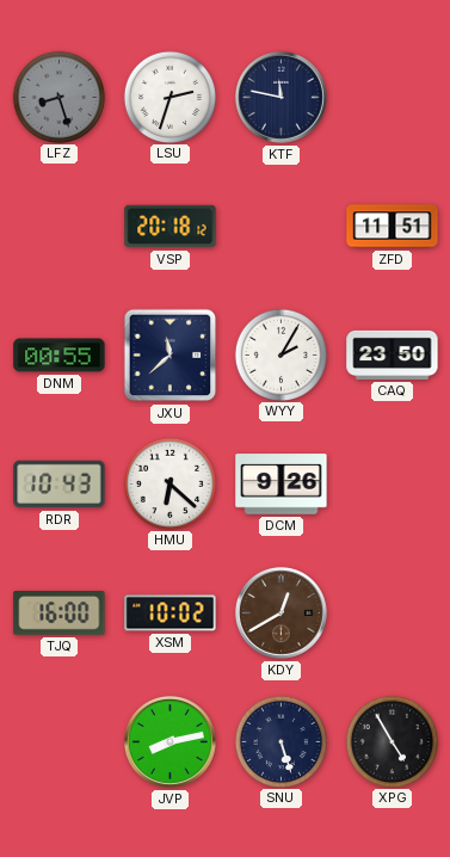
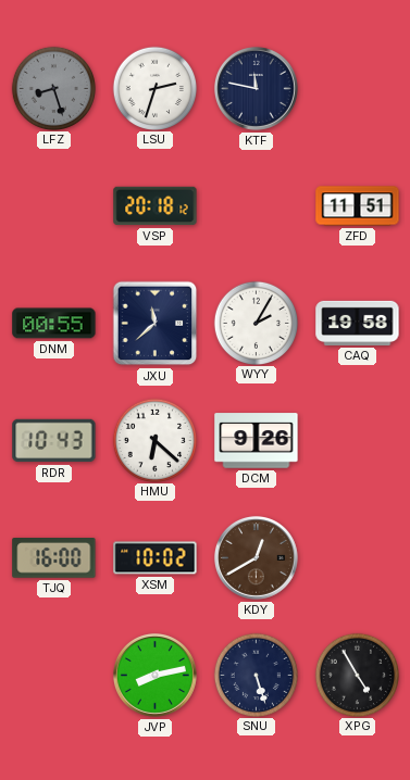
CAQ: 23:50 -> 19:58
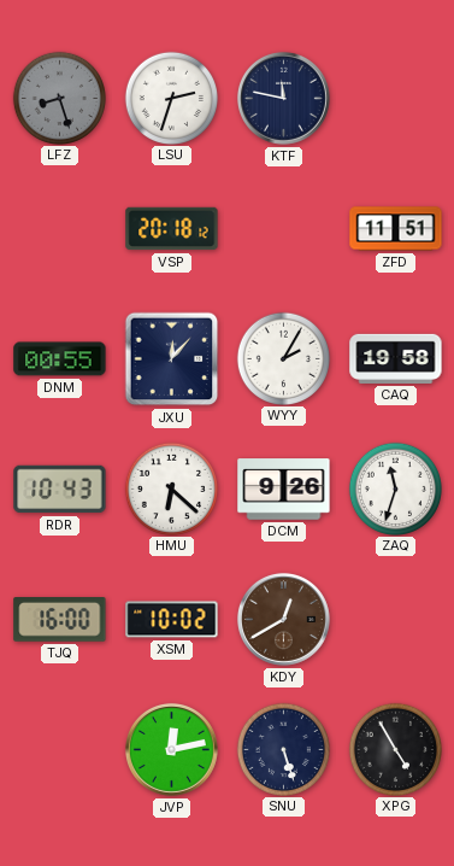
JXU: 11:38 -> 12:07
ZAQ: none -> 11:33
JVP: 8:13 -> 12:13
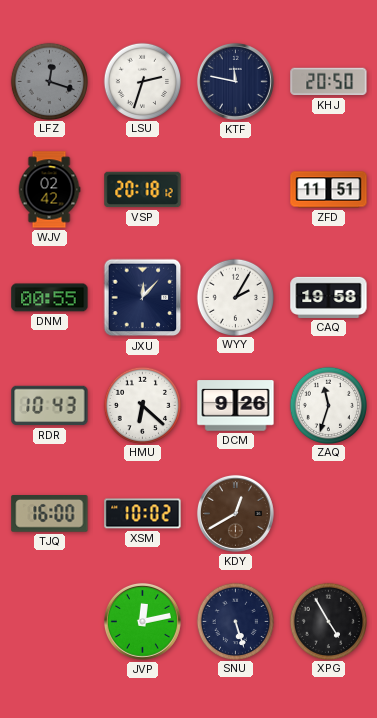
LFZ: 8:27 -> 12:18
KHJ: none -> 20:50
WJV: none -> 02:42
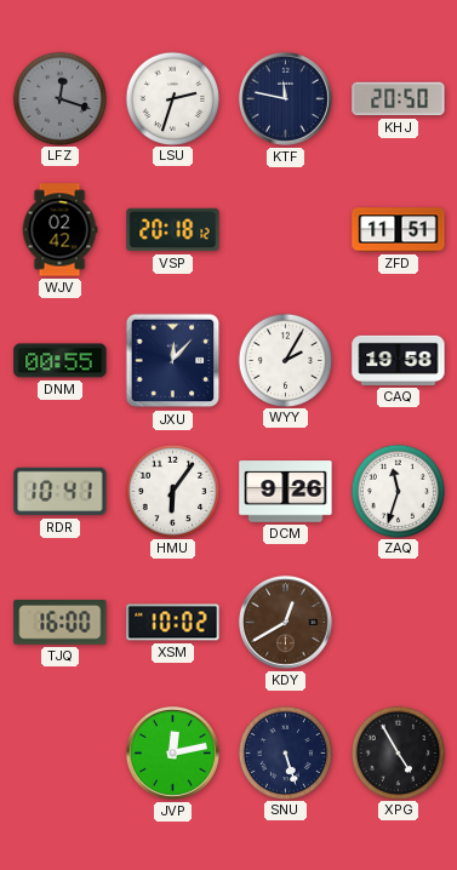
RDR: 10:43 -> 10:41
HMU: 6:22 -> 6:06
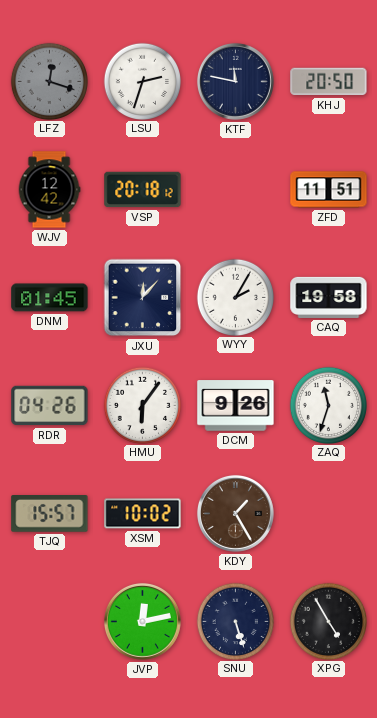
WJV: 02:42 -> 12:42
DNM: 00:55 -> 01:45
RDR: 10:41 -> 04:26
TJQ: 16:00 -> 15:57
KDY: 12:40 -> 1:25
